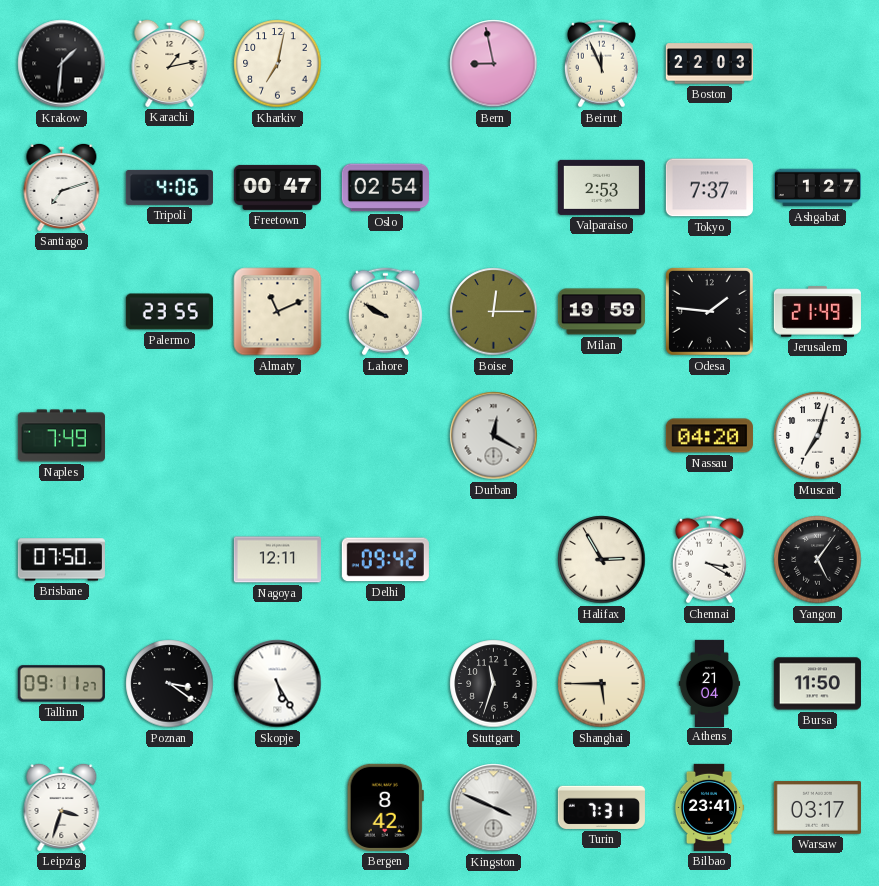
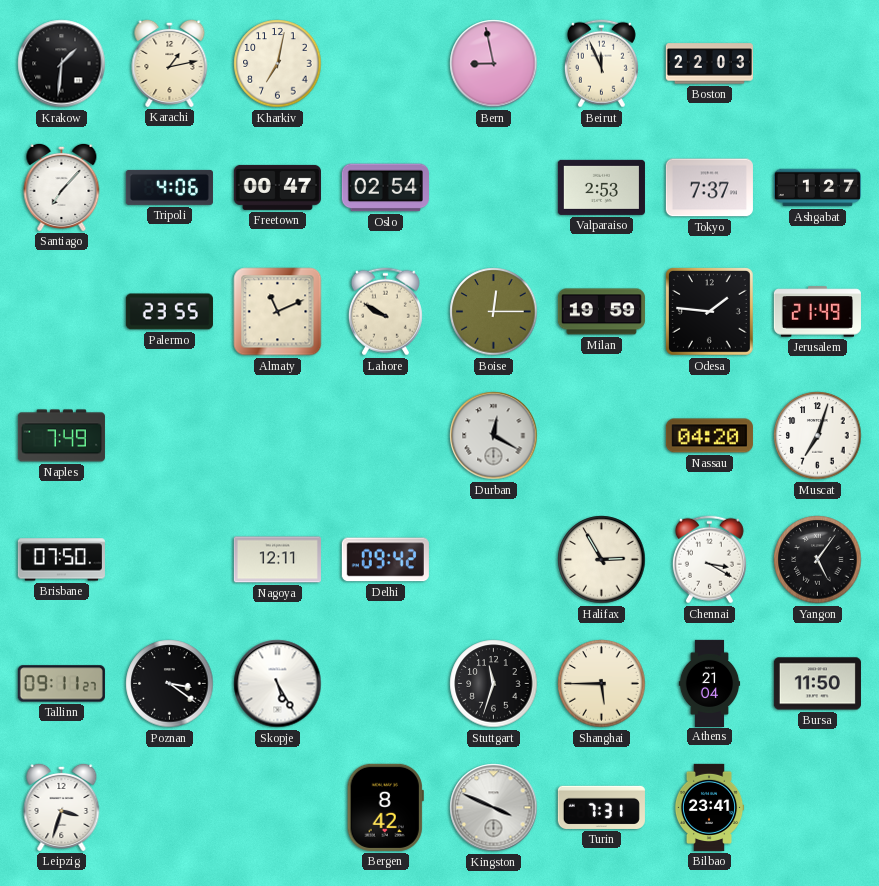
Santiago: 7:12 -> 7:07
Warsaw: 03:17 -> none
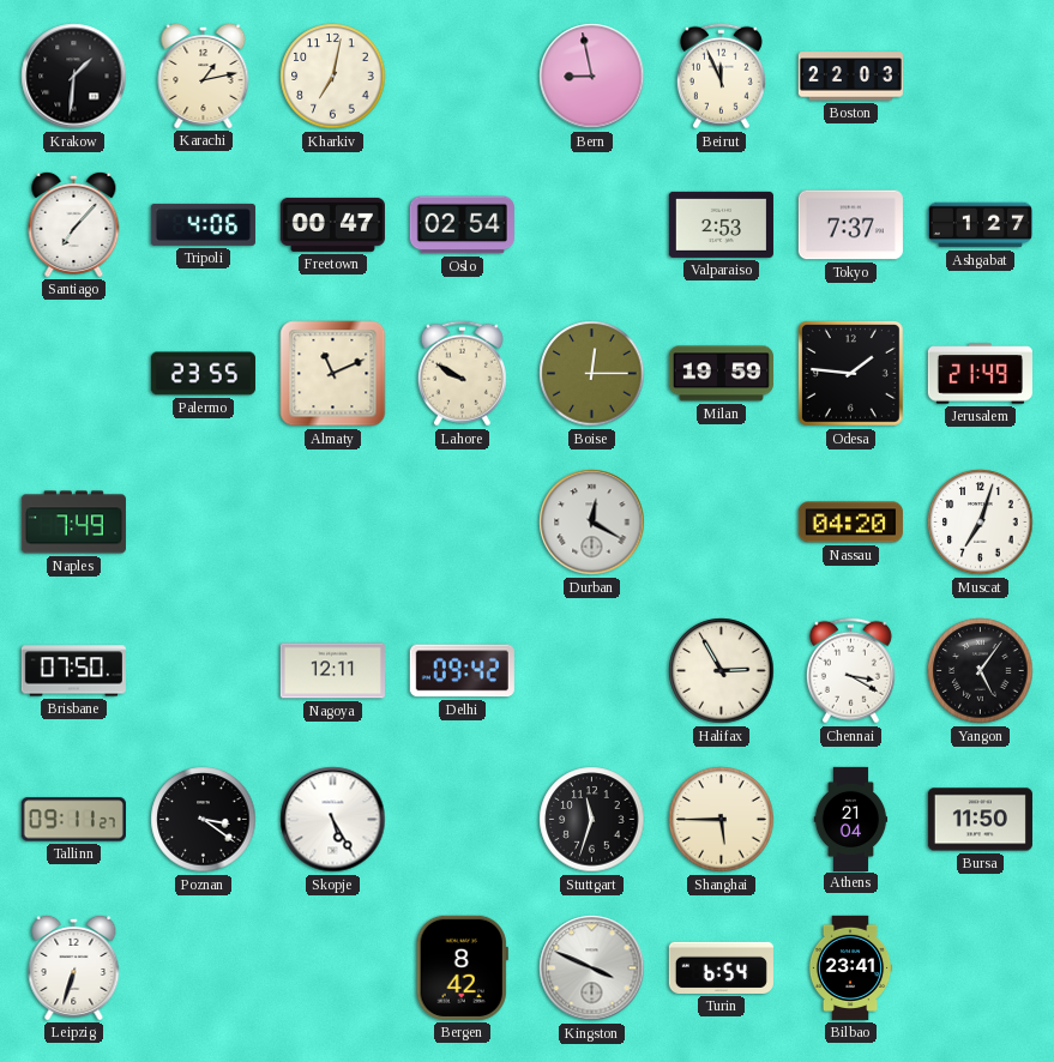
Leipzig: 3:33 -> 6:33
Turin: 7:31 -> 6:54
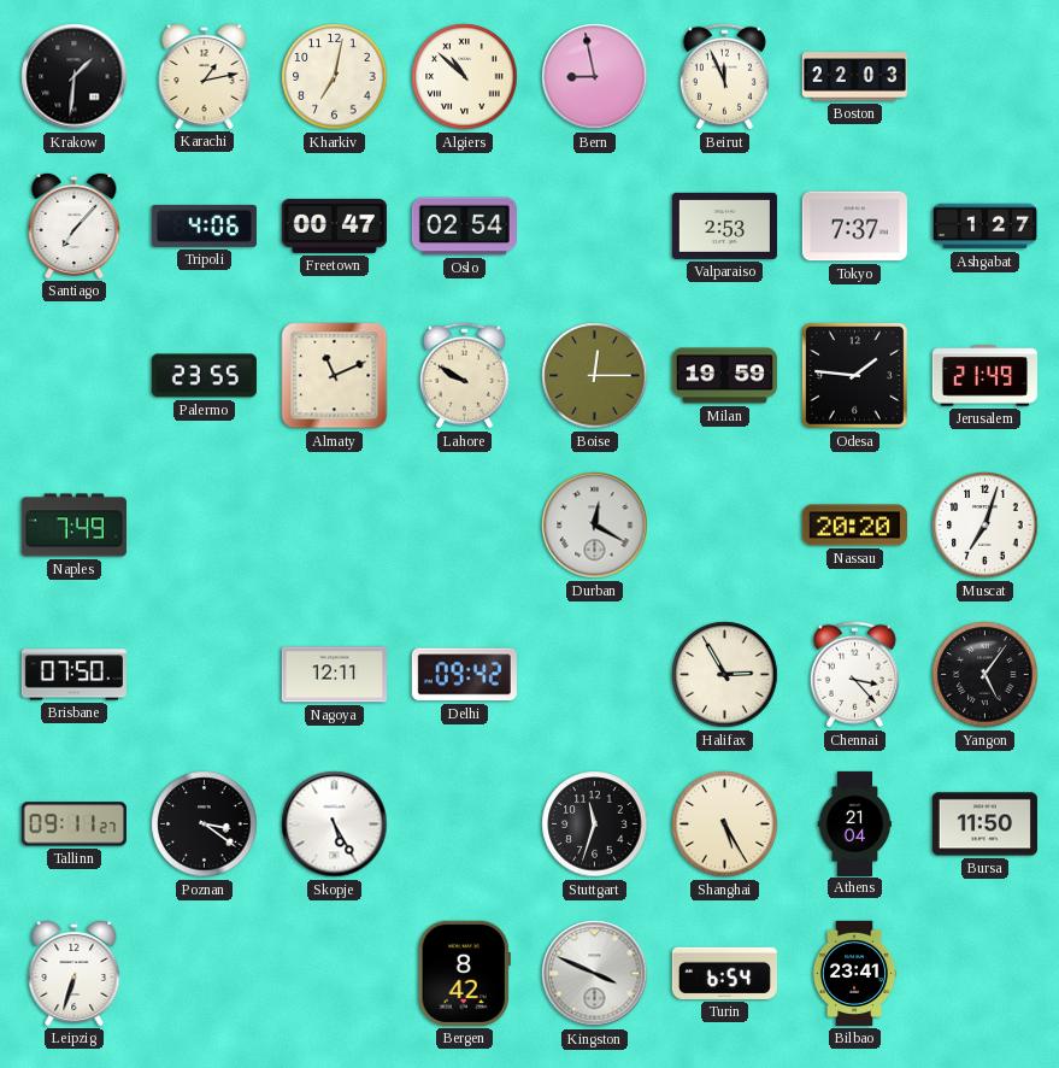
Algiers: none -> 10:52
Nassau: 04:20 -> 20:20
Chennai: 3:20 -> 3:23
Shanghai: 5:45 -> 5:25
